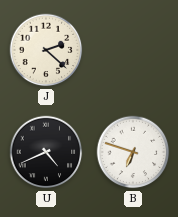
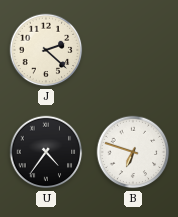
U: 4:41 -> 4:36
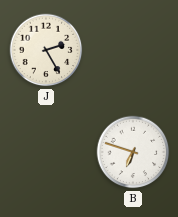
J: 2:22 -> 2:25
U: 4:36 -> none
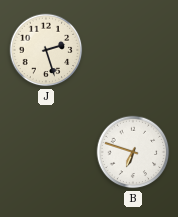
J: 2:25 -> 2:27
